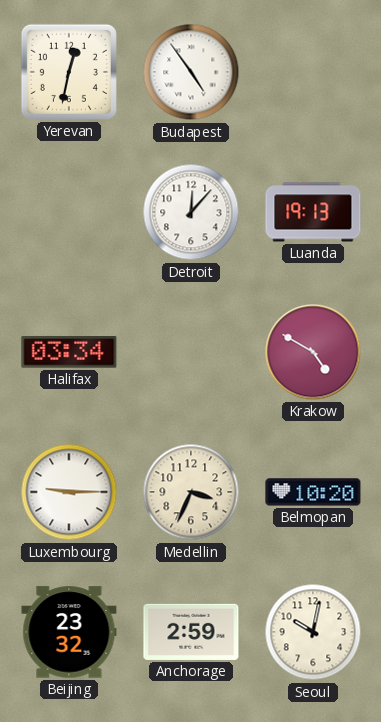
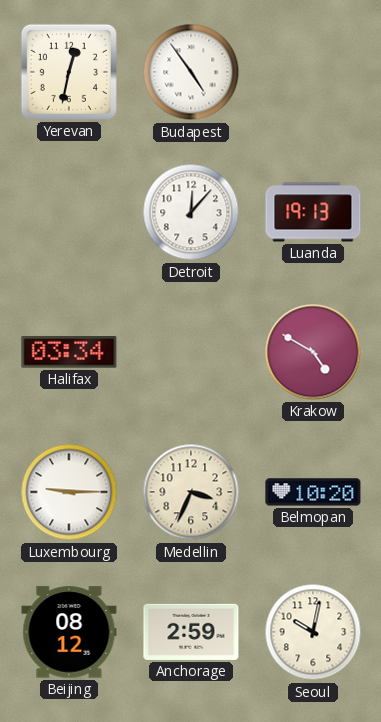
Beijing: 23:32 -> 08:12
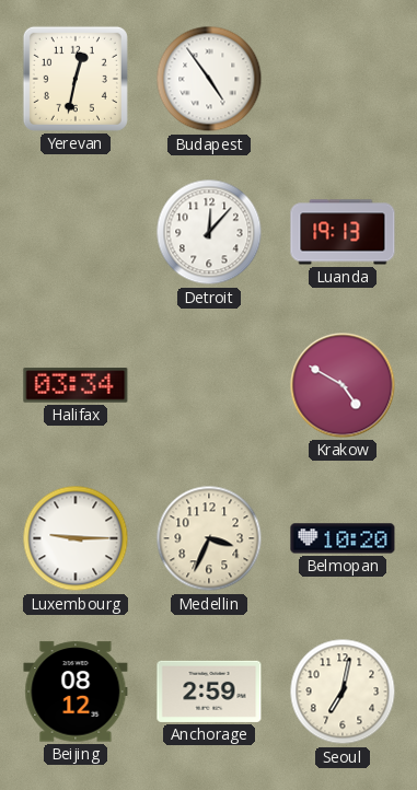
Seoul: 10:02 -> 7:02
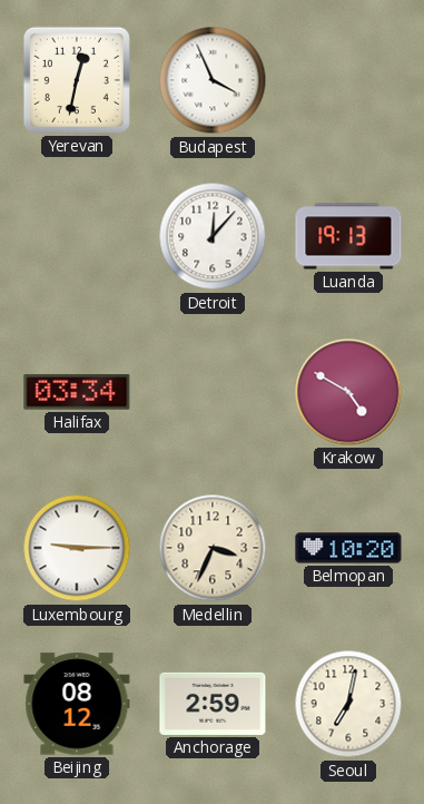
Budapest: 4:54 -> 3:56
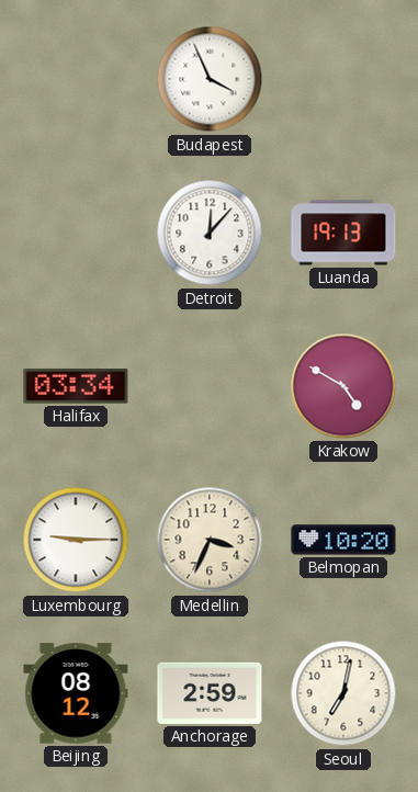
Yerevan: 12:32 -> none
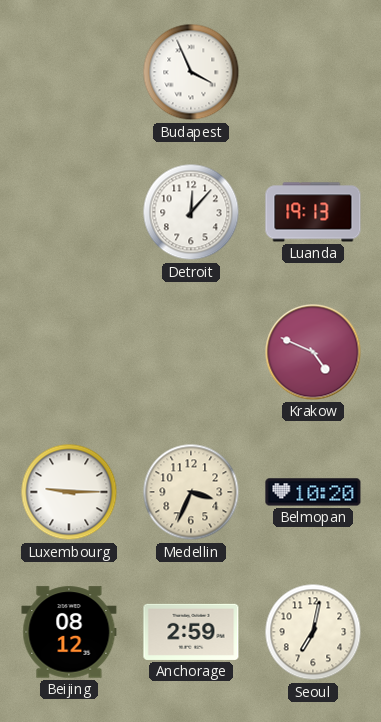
Halifax: 03:34 -> none
Krakow: 4:50 -> 4:49
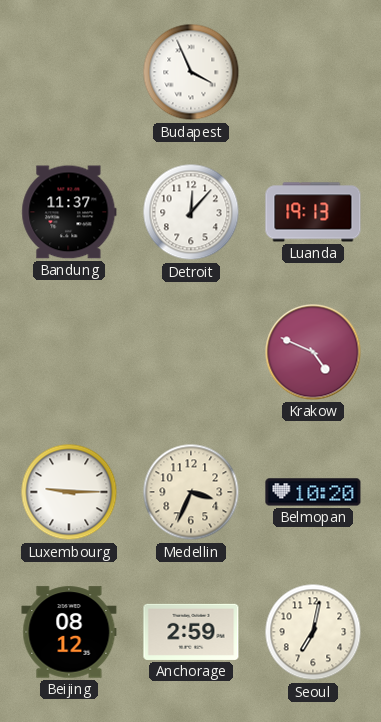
Bandung: none -> 11:37
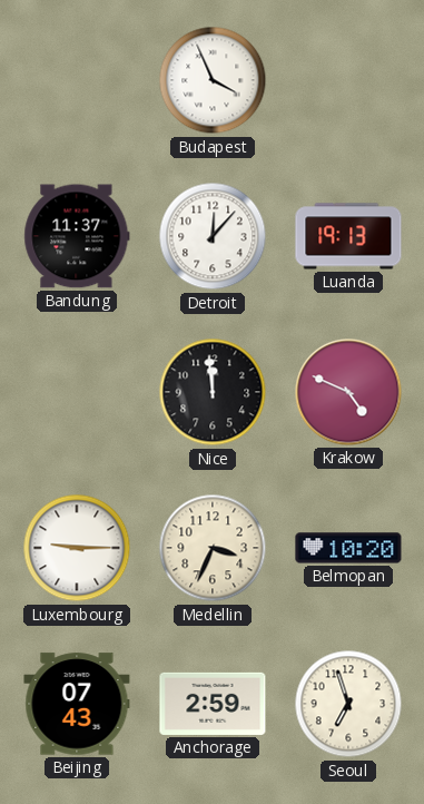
Nice: none -> 11:59
Beijing: 08:12 -> 07:43
Seoul: 7:02 -> 6:57
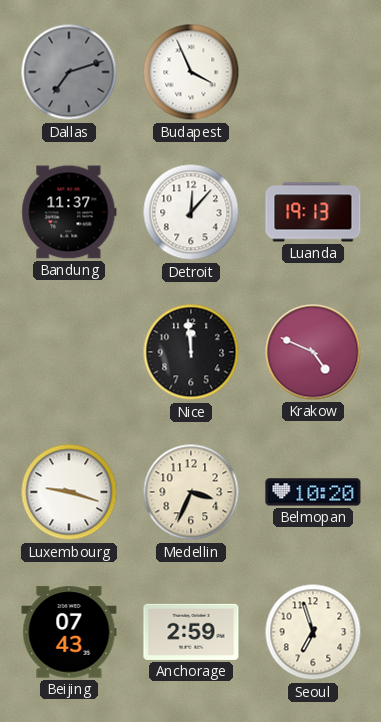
Dallas: none -> 7:12
Luxembourg: 9:15 -> 9:18
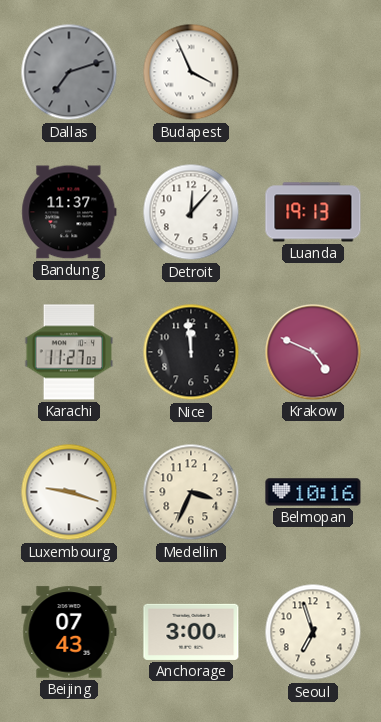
Karachi: none -> 11:27
Belmopan: 10:20 -> 10:16
Anchorage: 2:59 -> 3:00
